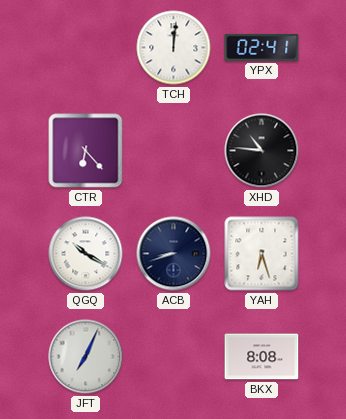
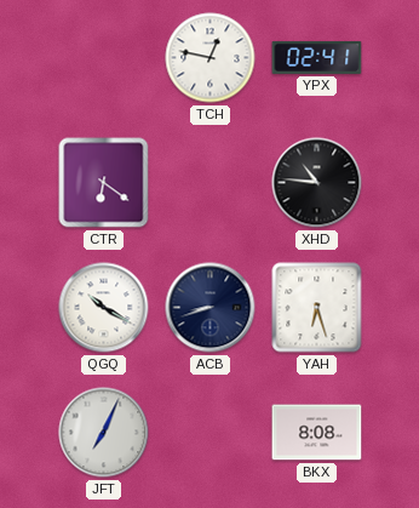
TCH: 12:01 -> 12:47
CTR: 6:23 -> 6:21
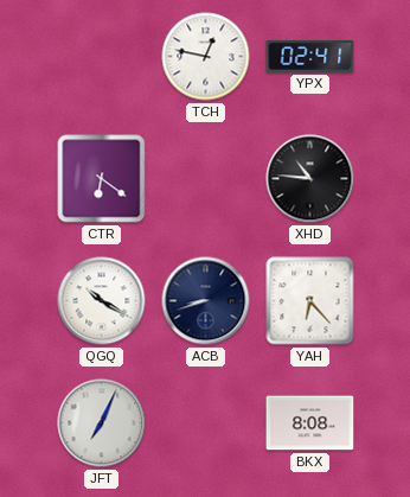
YAH: 6:27 -> 6:23
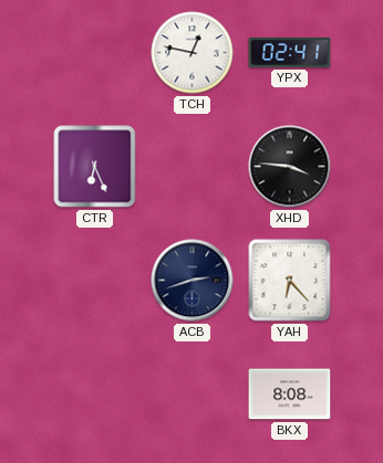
CTR: 6:21 -> 6:26
XHD: 10:46 -> 3:46
QGQ: 10:20 -> none
ACB: 8:42 -> 2:42
JFT: 7:04 -> none
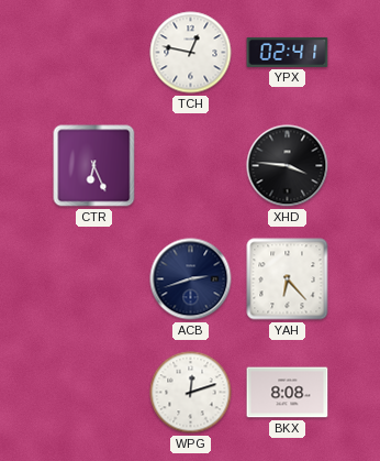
WPG: none -> 12:12
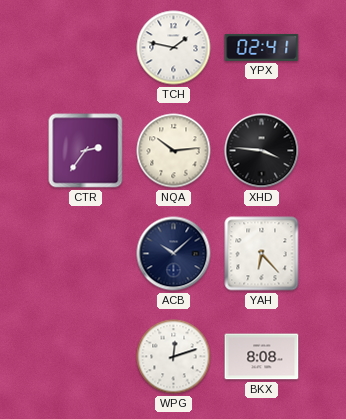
TCH: 12:47 -> 1:47
CTR: 6:26 -> 2:36
NQA: none -> 10:14
ACB: 2:42 -> 10:08
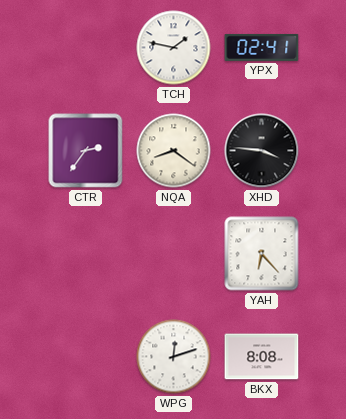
NQA: 10:14 -> 8:21
ACB: 10:08 -> none
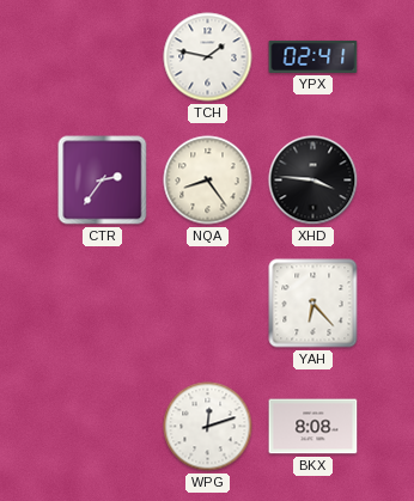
NQA: 8:21 -> 8:24
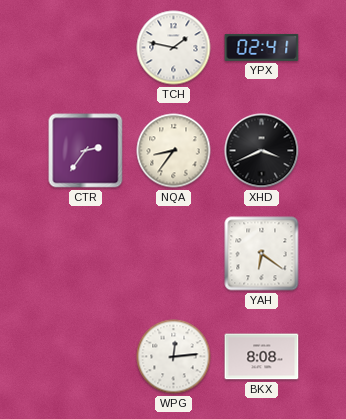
NQA: 8:24 -> 8:36
XHD: 3:46 -> 3:41
YAH: 6:23 -> 6:21
WPG: 12:12 -> 12:14
